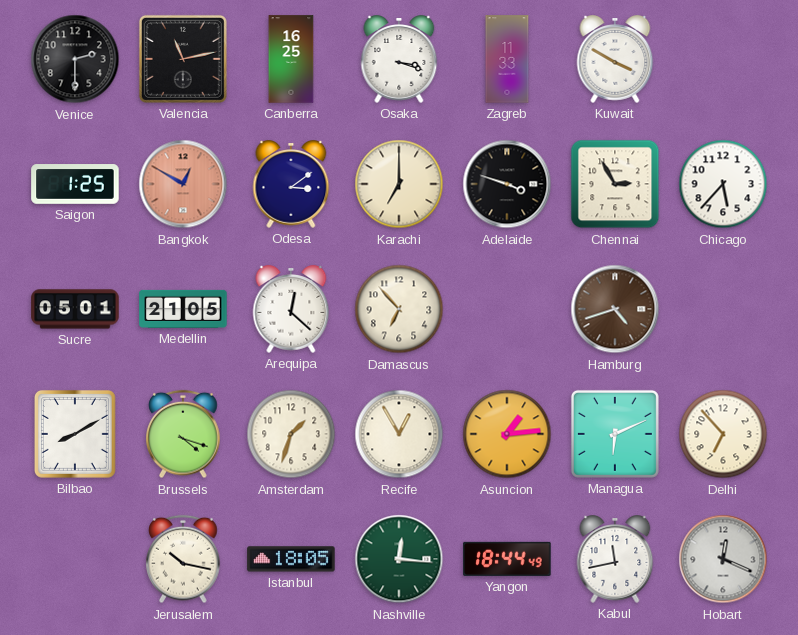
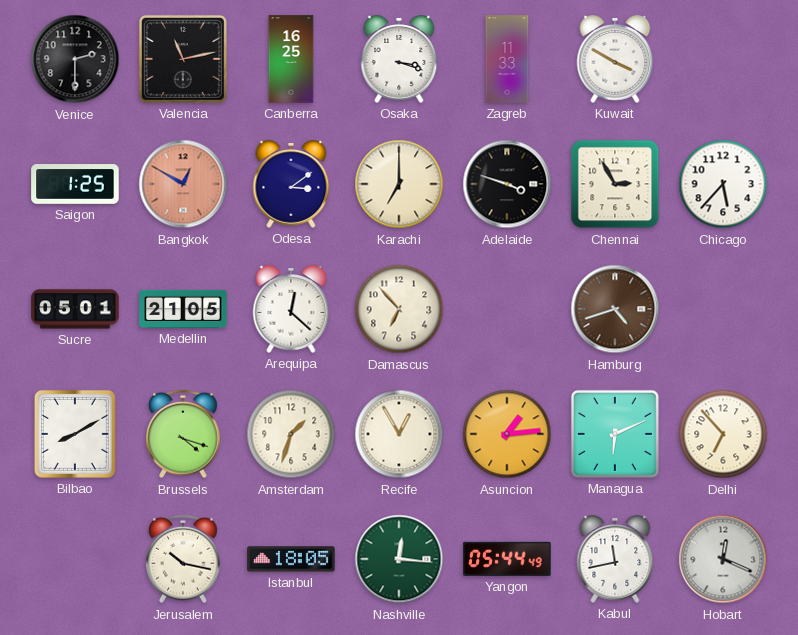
Yangon: 18:44 -> 05:44
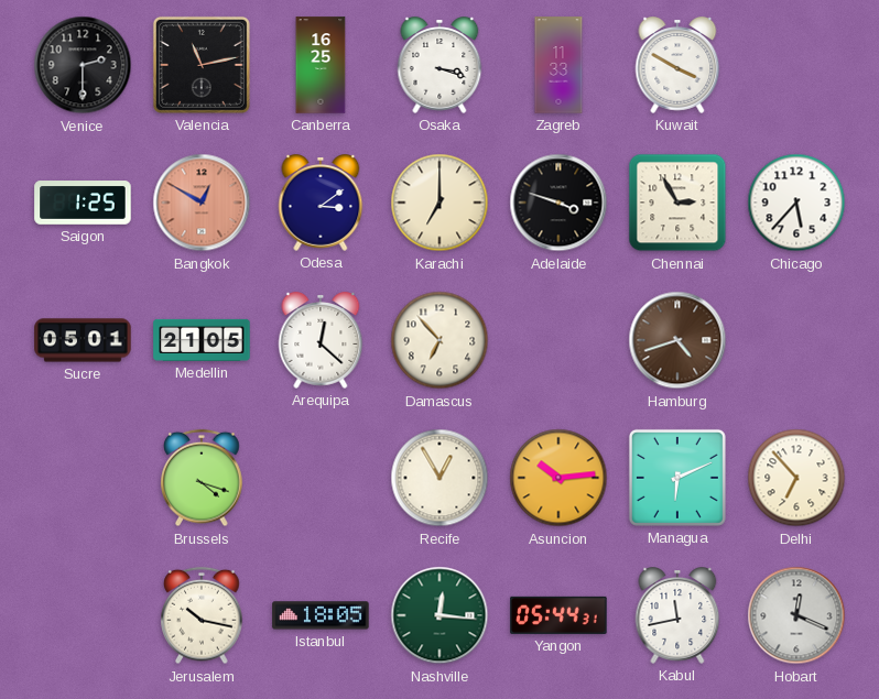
Bilbao: 8:10 -> none
Amsterdam: 1:33 -> none
Asuncion: 1:14 -> 10:14
Yangon: 05:44:49 -> 05:44:31
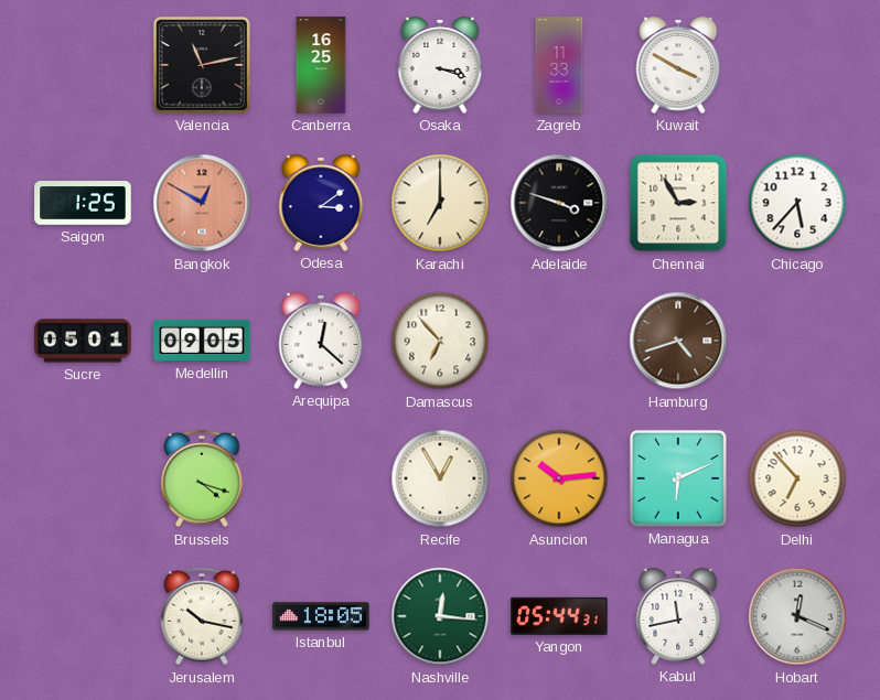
Venice: 2:30 -> none
Medellin: 21:05 -> 09:05
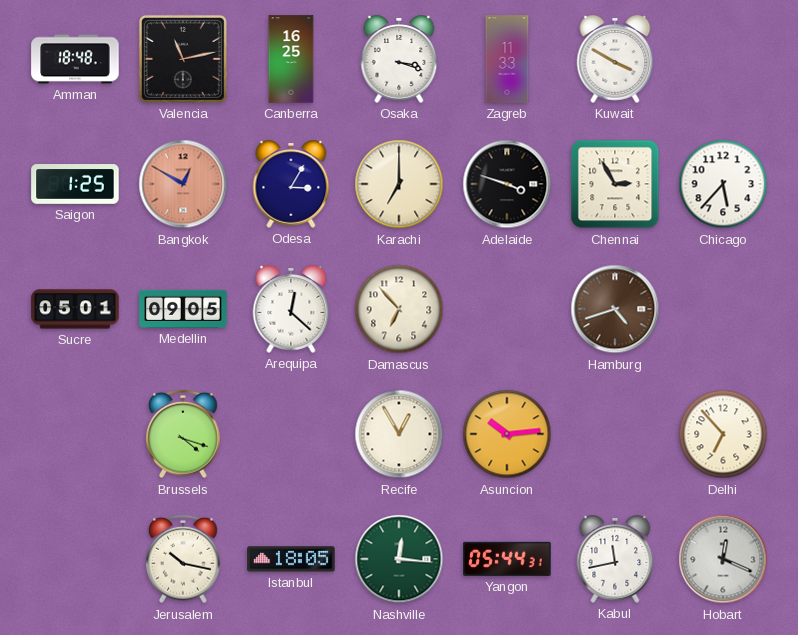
Amman: none -> 18:48
Odesa: 3:09 -> 3:05
Managua: 6:11 -> none
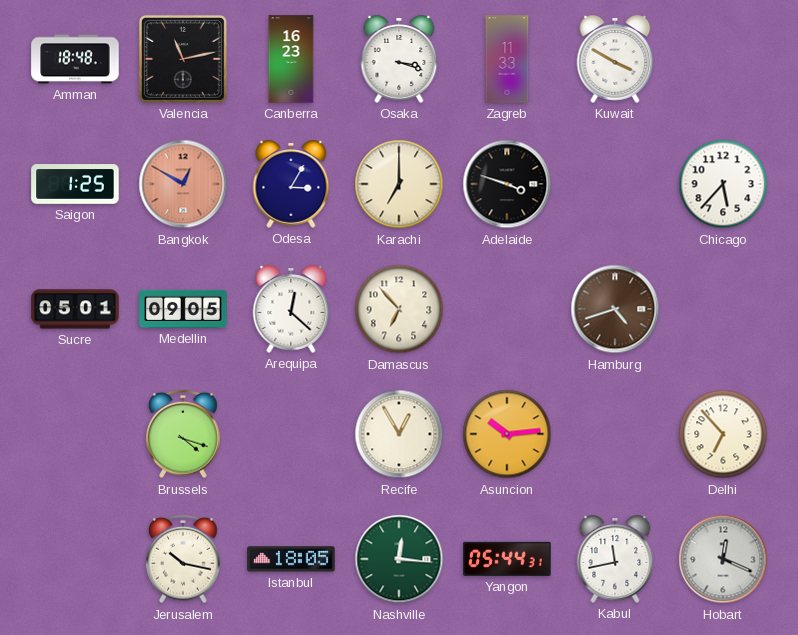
Canberra: 16:25 -> 16:23
Chennai: 2:55 -> none
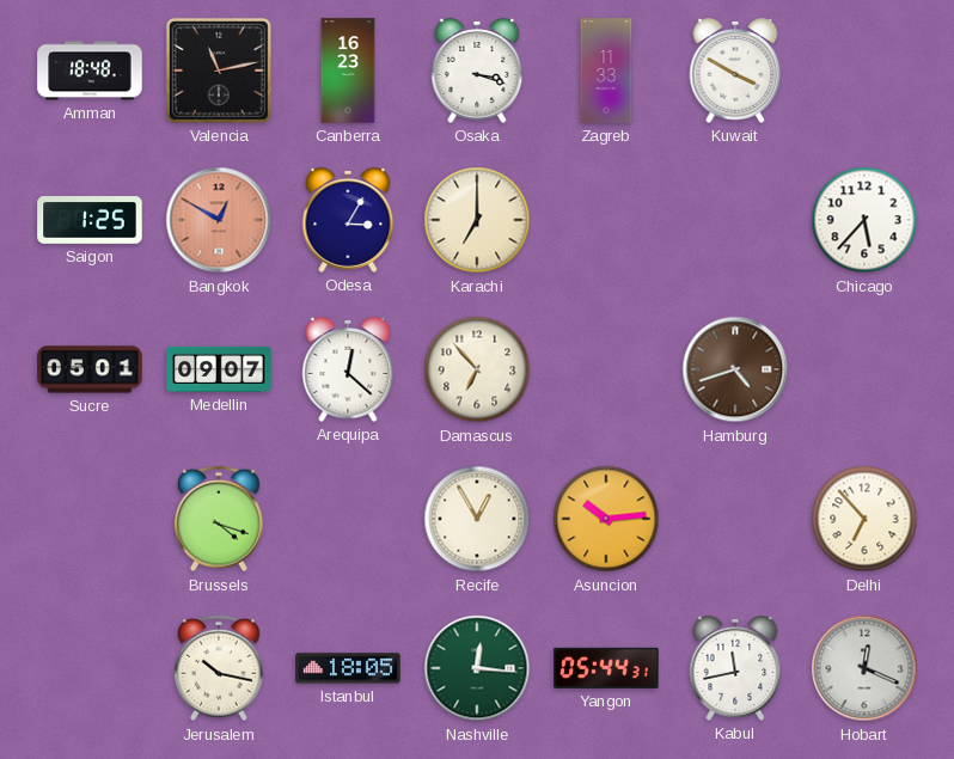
Adelaide: 3:48 -> none
Medellin: 09:05 -> 09:07
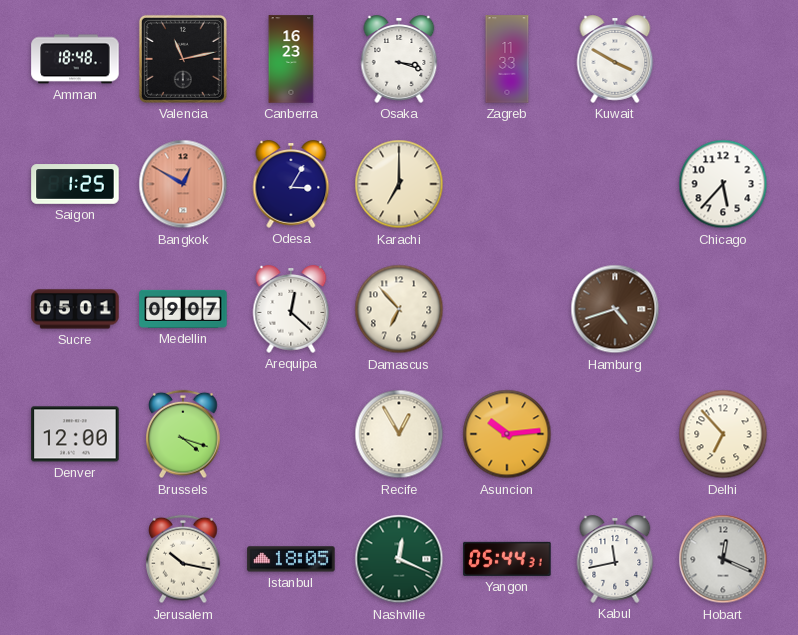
Denver: none -> 12:00
Nashville: 12:16 -> 12:19
